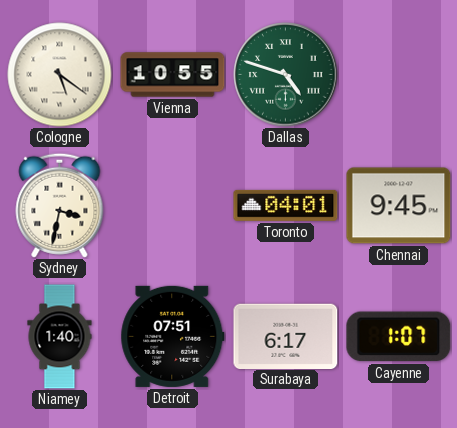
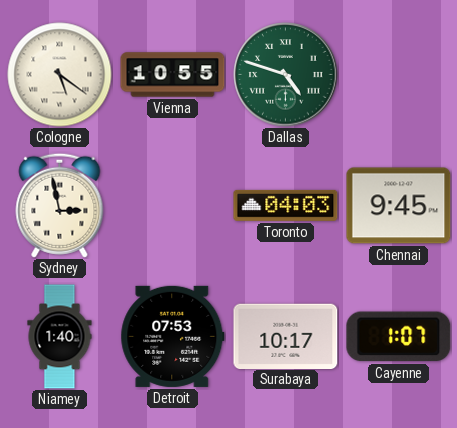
Sydney: 3:32 -> 2:58
Toronto: 04:01 -> 04:03
Detroit: 07:51 -> 07:53
Surabaya: 6:17 -> 10:17
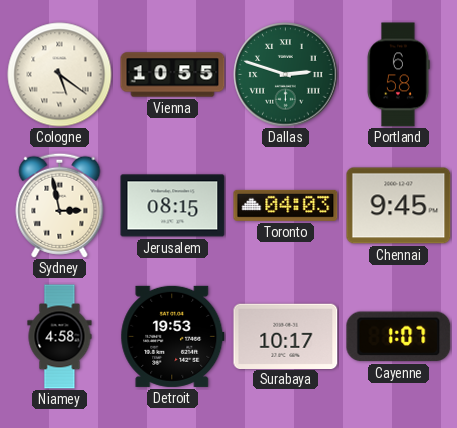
Dallas: 4:48 -> 2:48
Portland: none -> 6:58
Jerusalem: none -> 08:15
Niamey: 1:40 -> 4:58
Detroit: 07:53 -> 19:53
